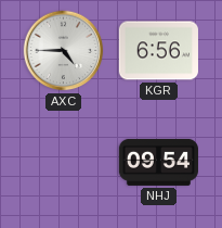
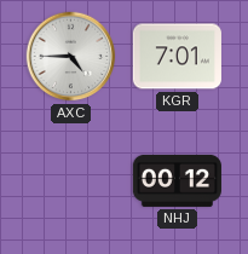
KGR: 6:56 -> 7:01
NHJ: 09:54 -> 00:12
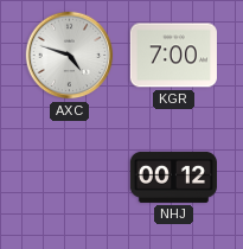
AXC: 4:45 -> 4:48
KGR: 7:01 -> 7:00
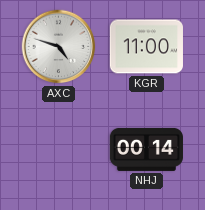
KGR: 7:00 -> 11:00
NHJ: 00:12 -> 00:14
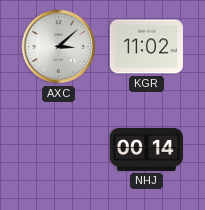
AXC: 4:48 -> 3:08
KGR: 11:00 -> 11:02
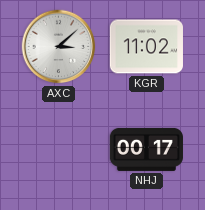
NHJ: 00:14 -> 00:17
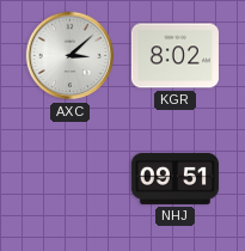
KGR: 11:02 -> 8:02
NHJ: 00:17 -> 09:51
